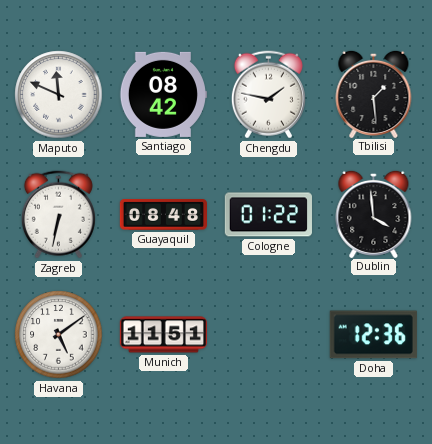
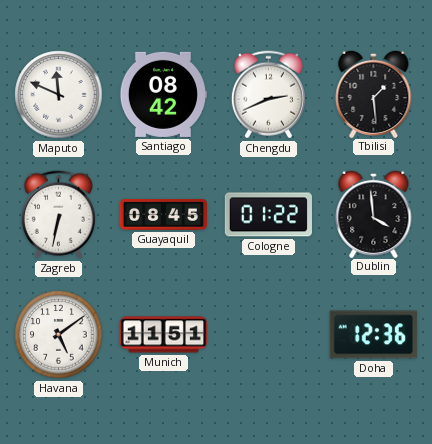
Chengdu: 1:47 -> 2:41
Guayaquil: 08:48 -> 08:45
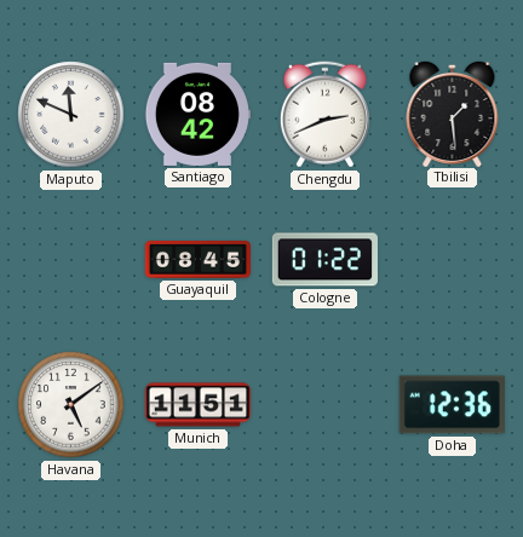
Zagreb: 6:32 -> none
Dublin: 3:59 -> none
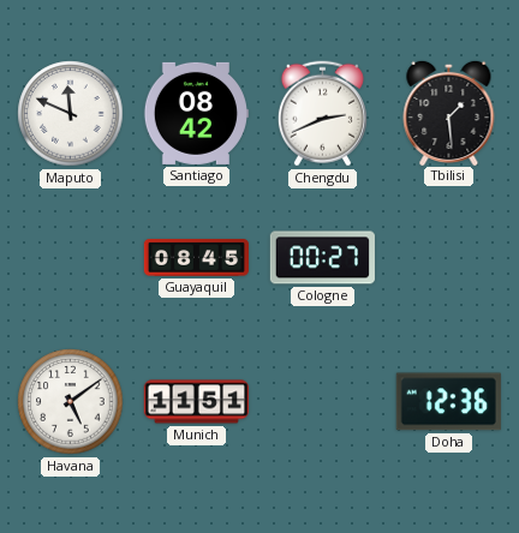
Cologne: 01:22 -> 00:27
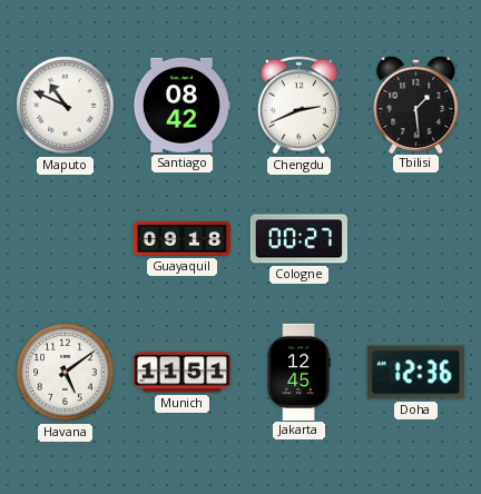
Maputo: 11:49 -> 10:49
Guayaquil: 08:45 -> 09:18
Jakarta: none -> 12:45
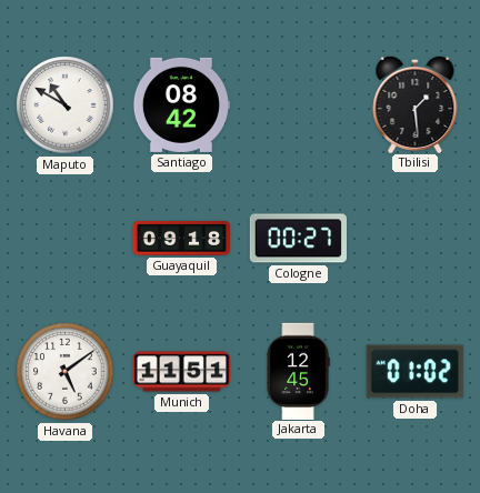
Maputo: 10:49 -> 10:50
Chengdu: 2:41 -> none
Doha: 12:36 -> 01:02
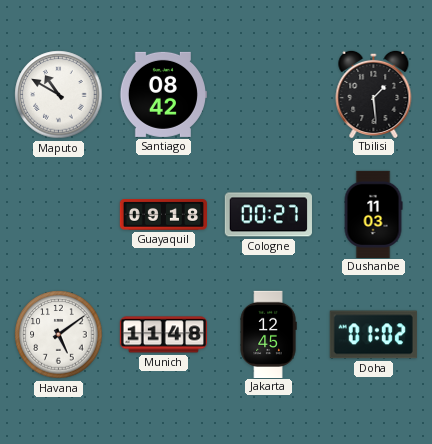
Dushanbe: none -> 11:03
Munich: 11:51 -> 11:48
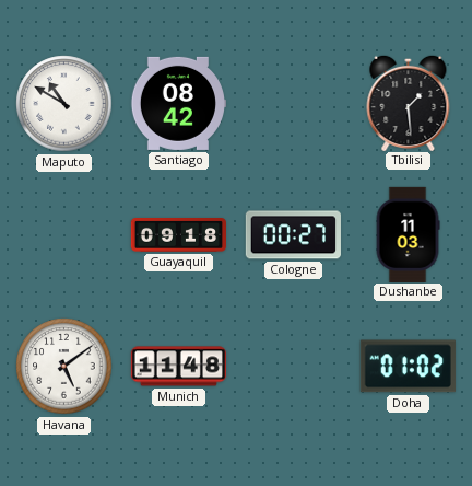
Jakarta: 12:45 -> none
